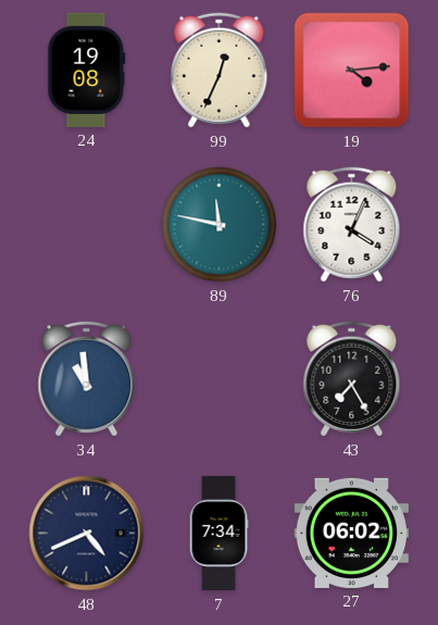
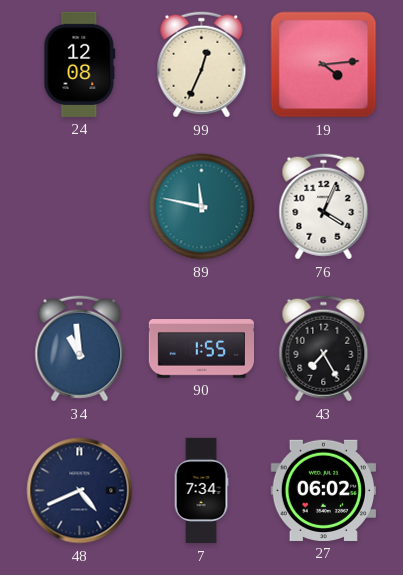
24: 19:08 -> 12:08
90: none -> 1:55
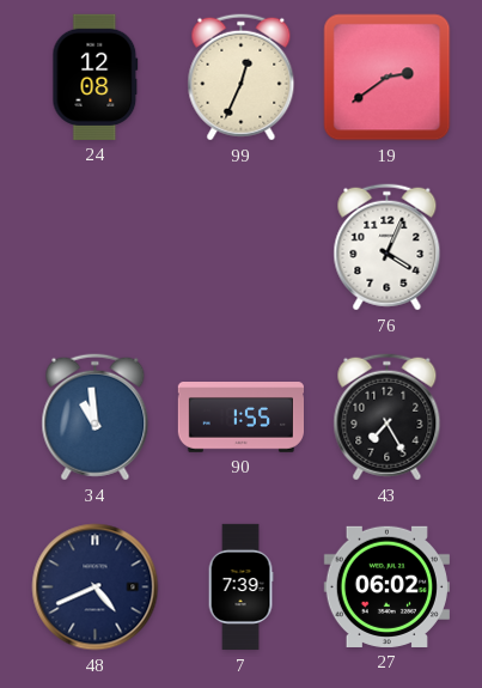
19: 4:14 -> 2:39
89: 11:47 -> none
7: 7:34 -> 7:39
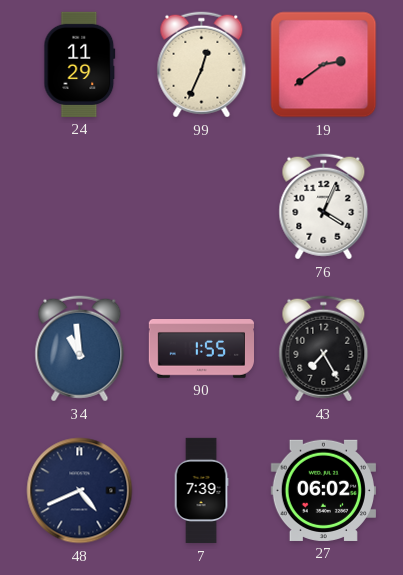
24: 12:08 -> 11:29
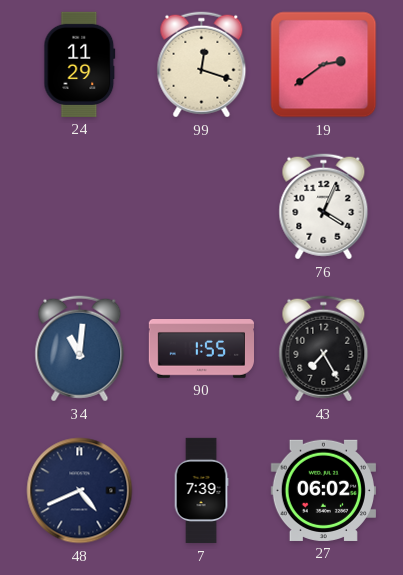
99: 12:34 -> 12:18
34: 10:59 -> 11:01
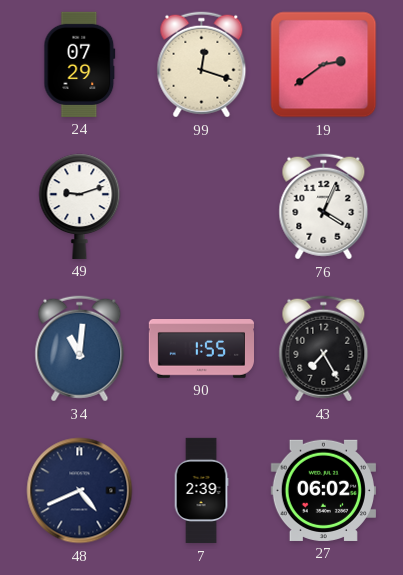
24: 11:29 -> 07:29
49: none -> 9:12
7: 7:39 -> 2:39
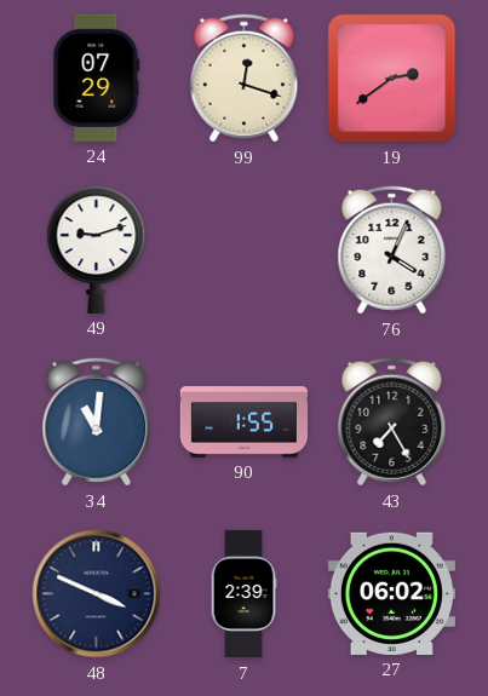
48: 4:41 -> 3:49
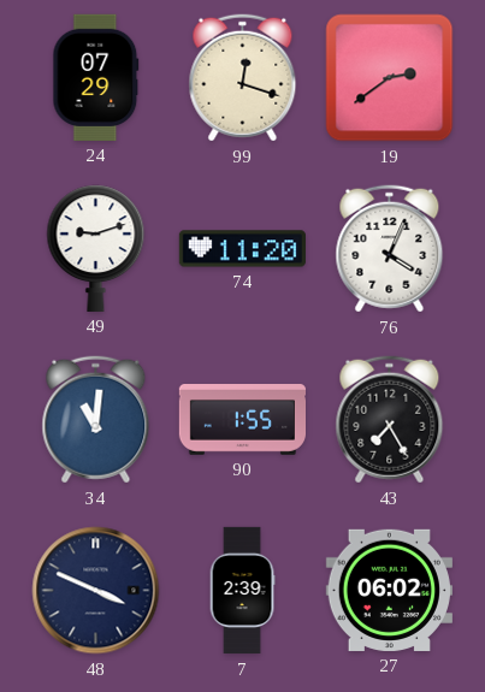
74: none -> 11:20
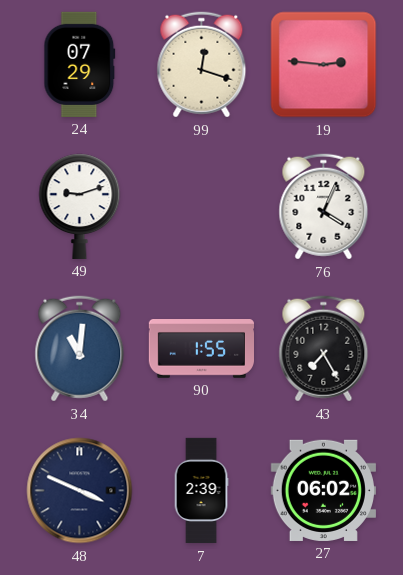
19: 2:39 -> 2:46
74: 11:20 -> none
